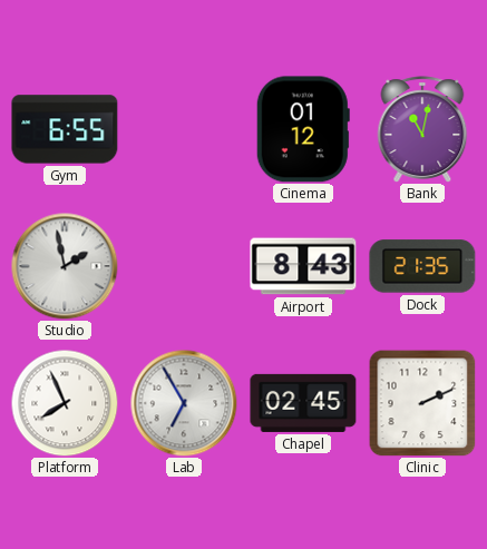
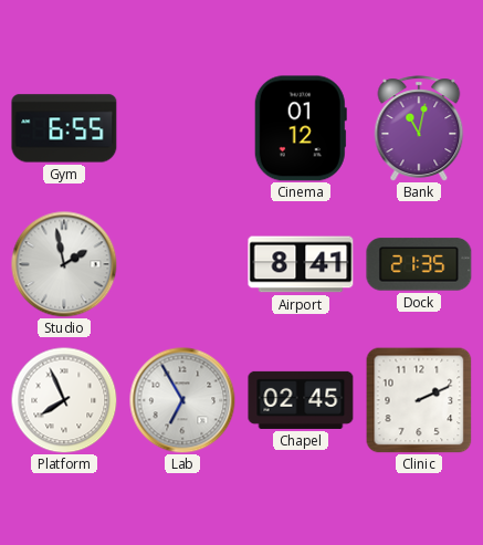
Airport: 8:43 -> 8:41
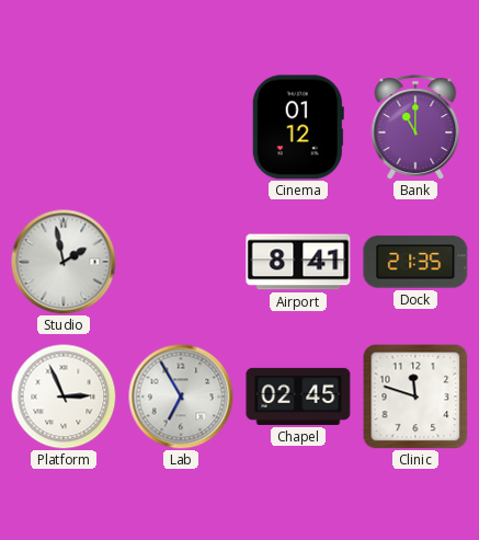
Gym: 6:55 -> none
Bank: 11:02 -> 11:00
Platform: 7:56 -> 2:56
Clinic: 2:11 -> 11:48
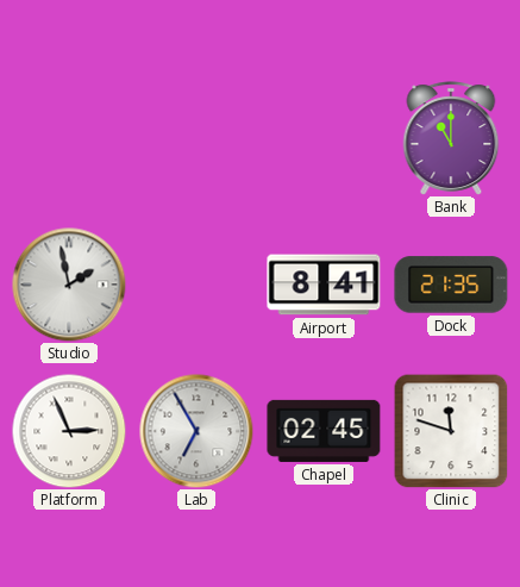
Cinema: 01:12 -> none
